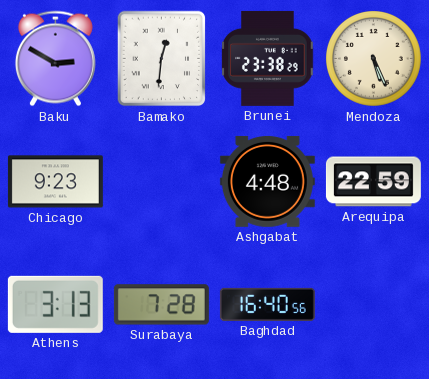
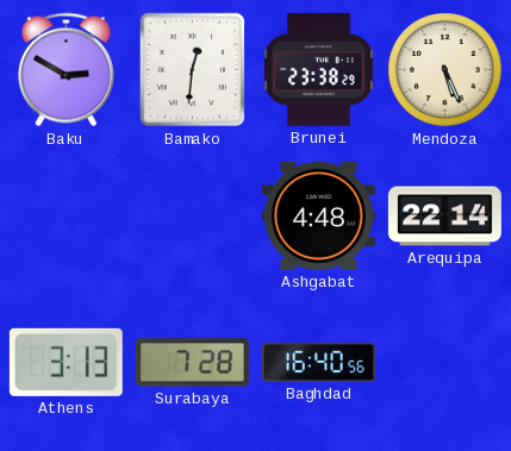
Chicago: 9:23 -> none
Arequipa: 22:59 -> 22:14
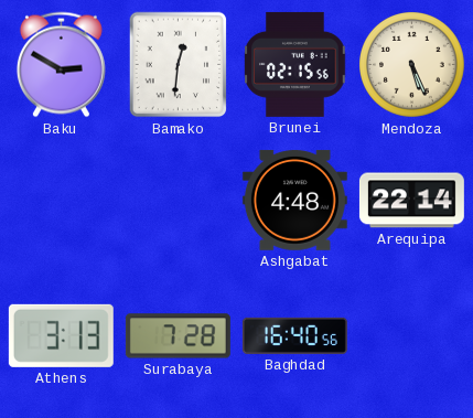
Brunei: 23:38 -> 02:15
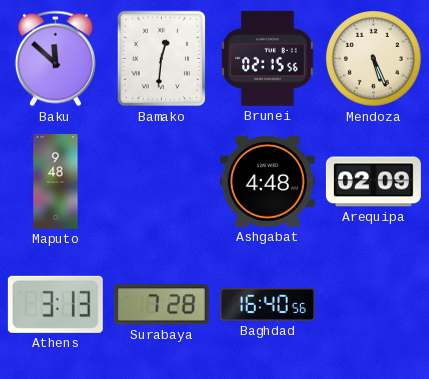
Baku: 2:50 -> 11:52
Maputo: none -> 9:48
Arequipa: 22:14 -> 02:09
